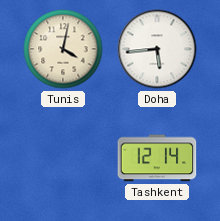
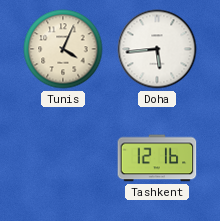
Tunis: 4:02 -> 4:04
Tashkent: 12:14 -> 12:16
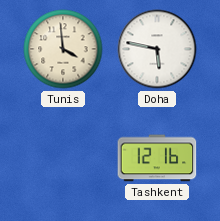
Tunis: 4:04 -> 3:59
Doha: 5:44 -> 5:47
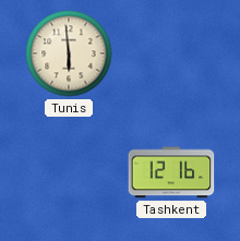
Tunis: 3:59 -> 5:59
Doha: 5:47 -> none
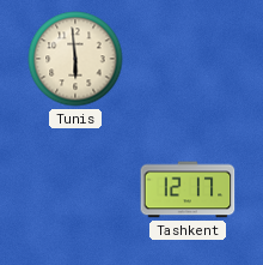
Tashkent: 12:16 -> 12:17
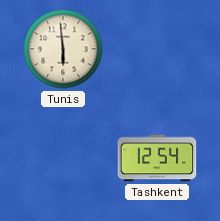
Tashkent: 12:17 -> 12:54
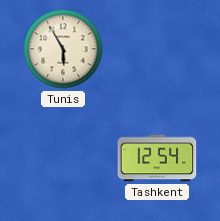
Tunis: 5:59 -> 5:55
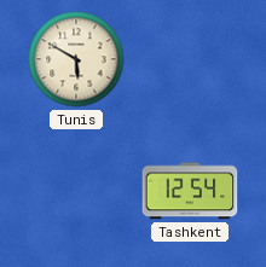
Tunis: 5:55 -> 5:50
